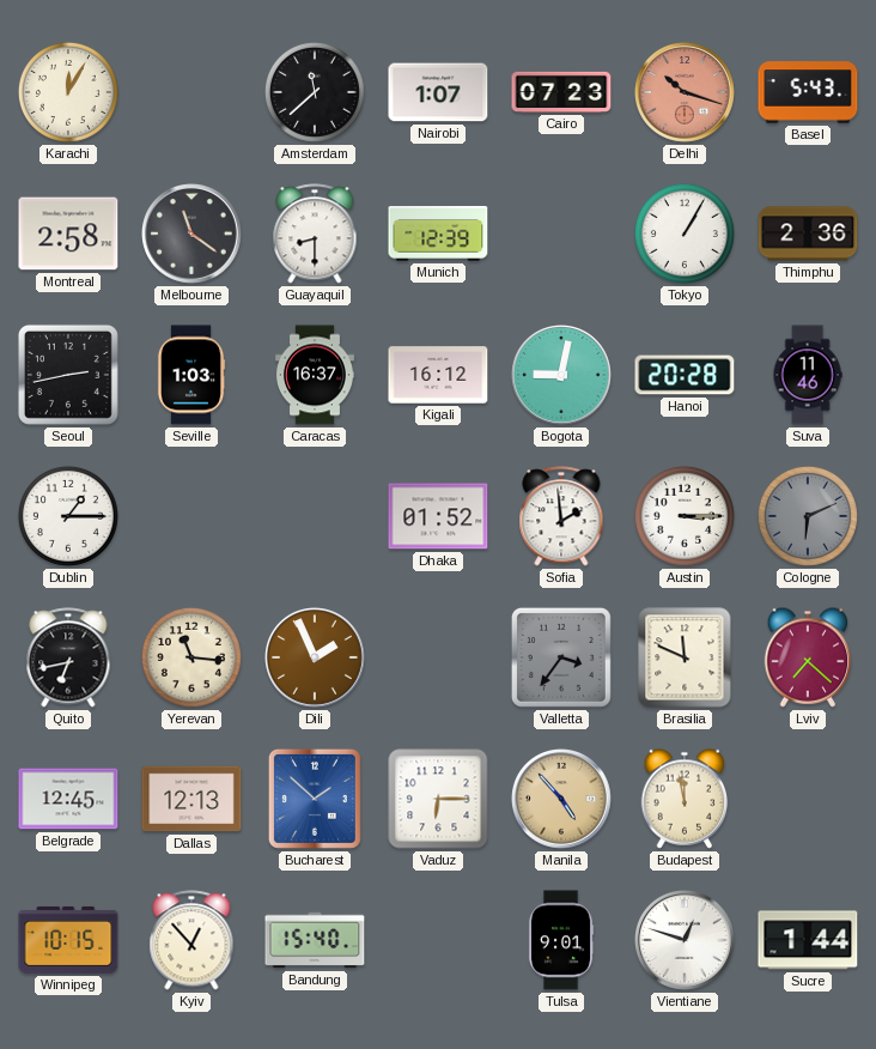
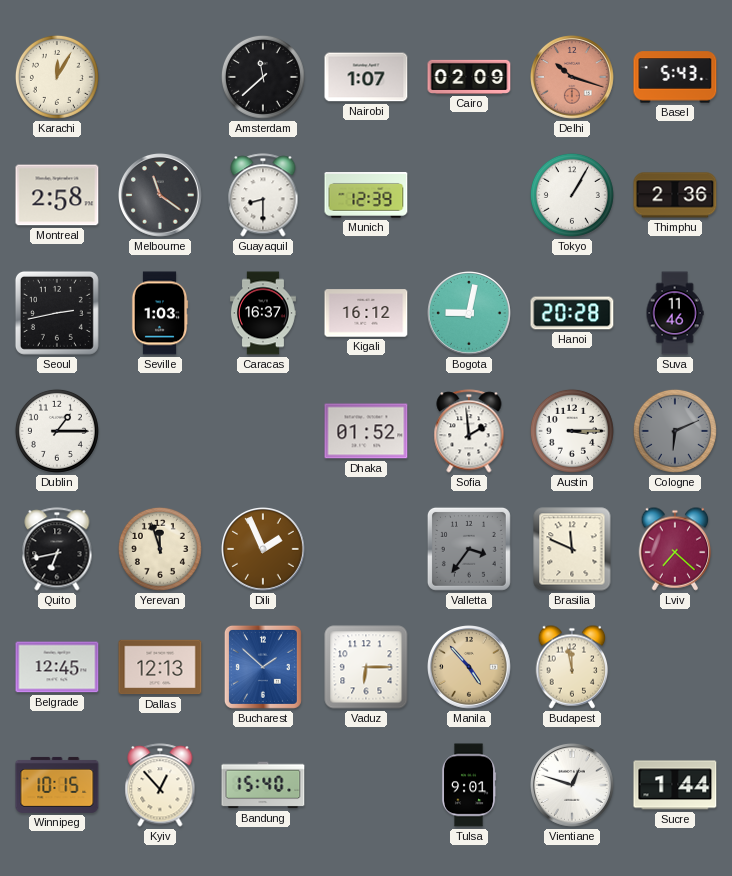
Cairo: 07:23 -> 02:09
Yerevan: 11:16 -> 11:57
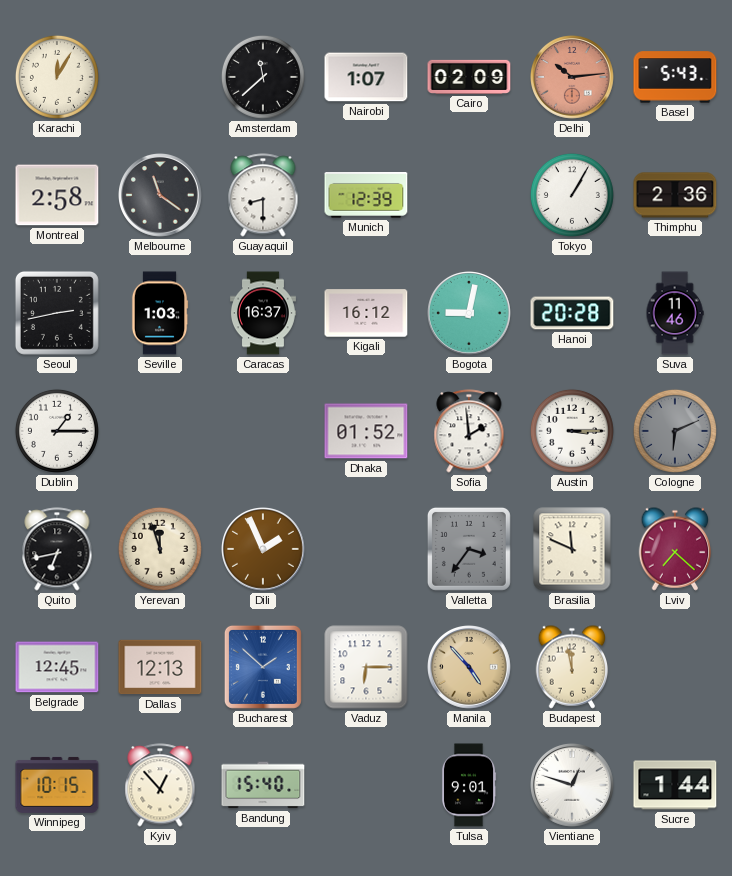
Delhi: 10:18 -> 10:14
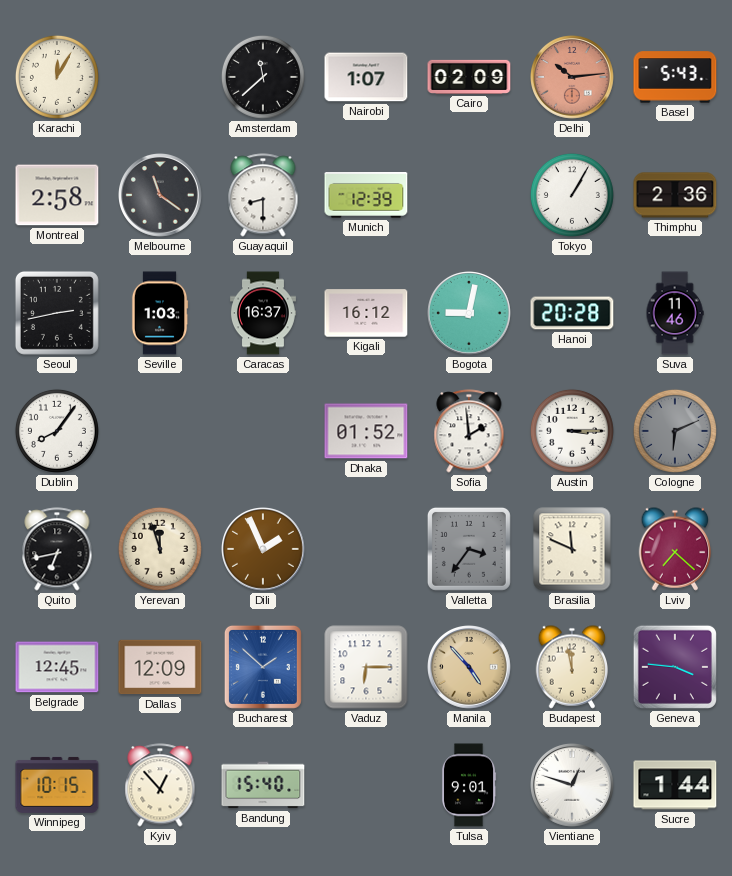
Dublin: 1:15 -> 8:06
Dallas: 12:13 -> 12:09
Geneva: none -> 3:46
